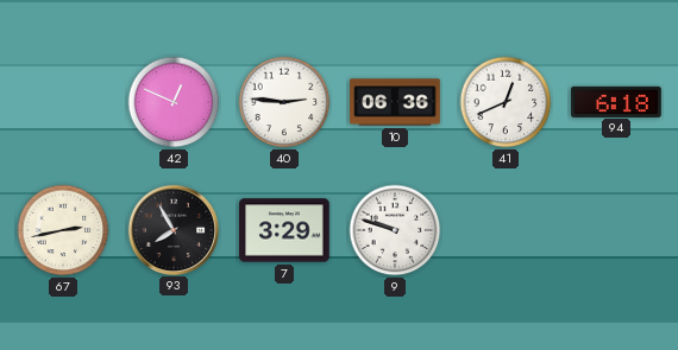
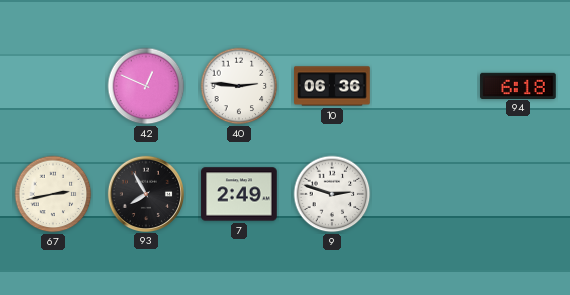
41: 12:41 -> none
7: 3:29 -> 2:49
9: 9:48 -> 2:48
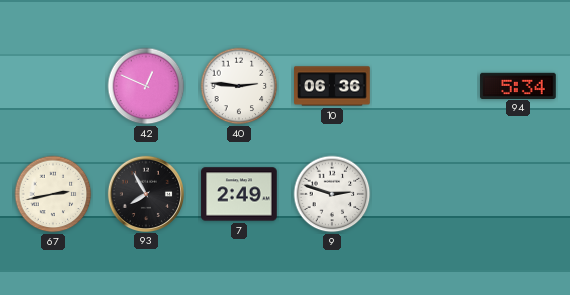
94: 6:18 -> 5:34
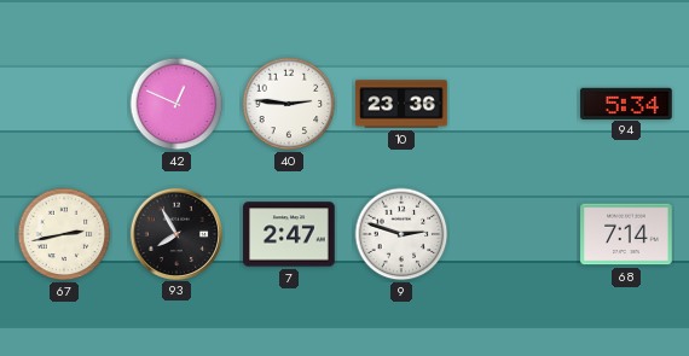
10: 06:36 -> 23:36
7: 2:49 -> 2:47
68: none -> 7:14
